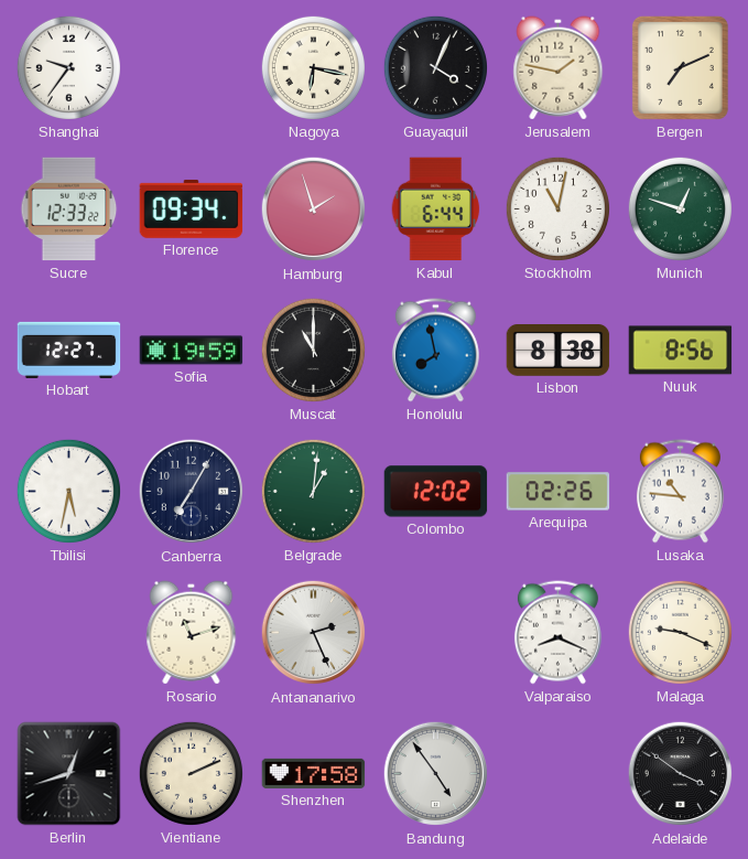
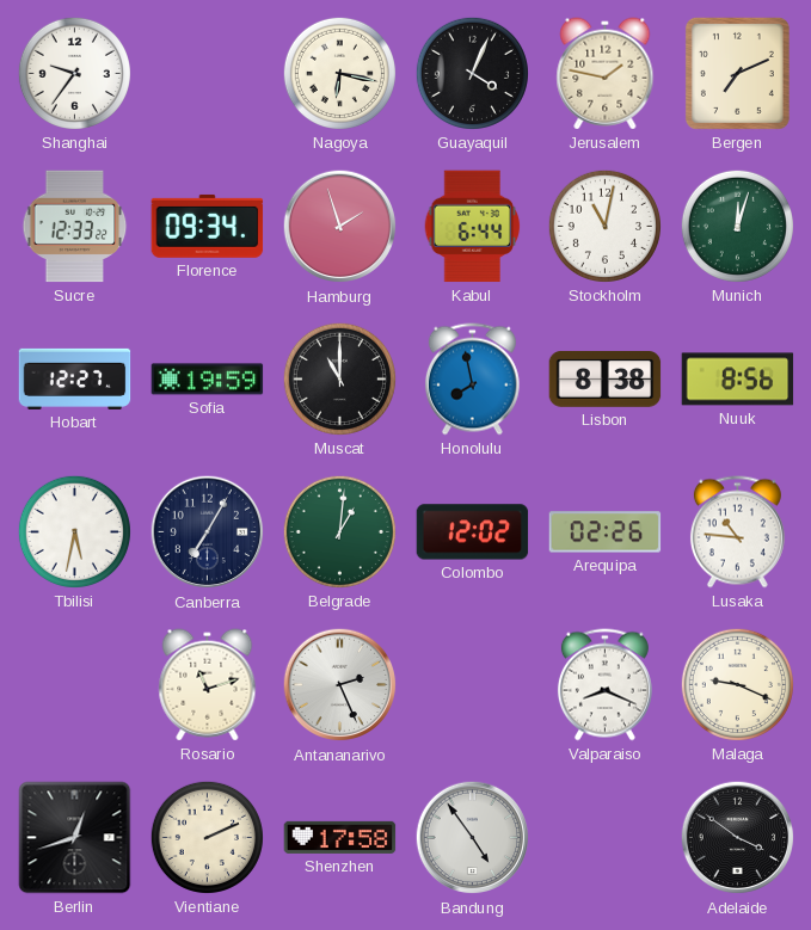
Munich: 12:48 -> 12:03
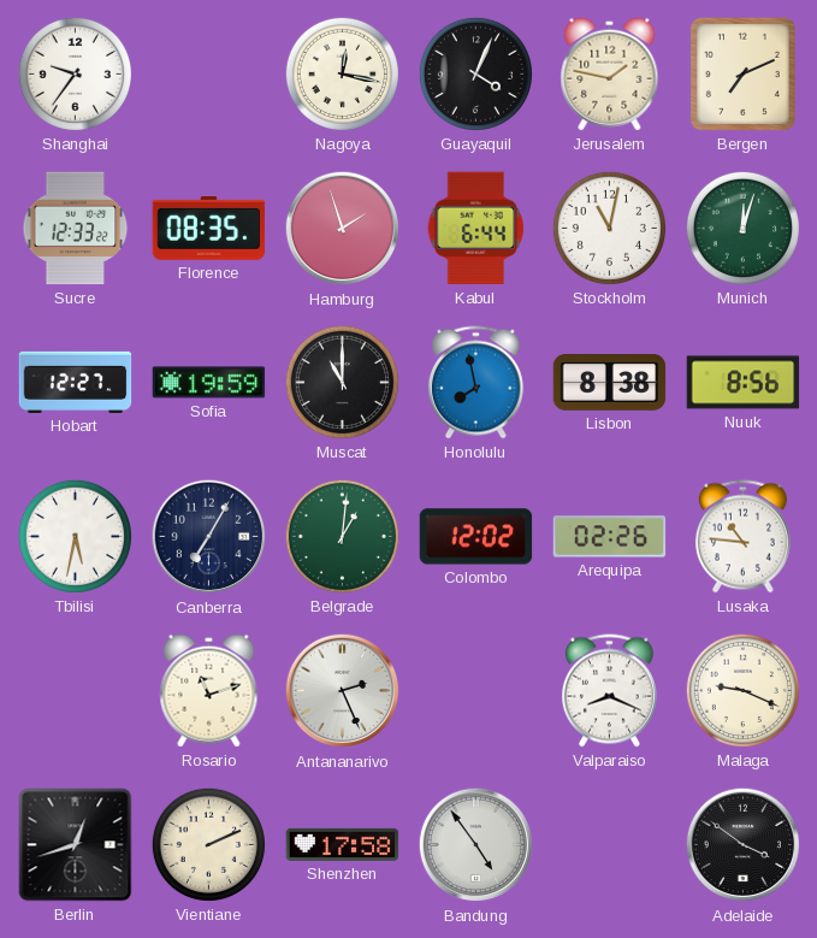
Nagoya: 6:17 -> 12:17
Florence: 09:34 -> 08:35
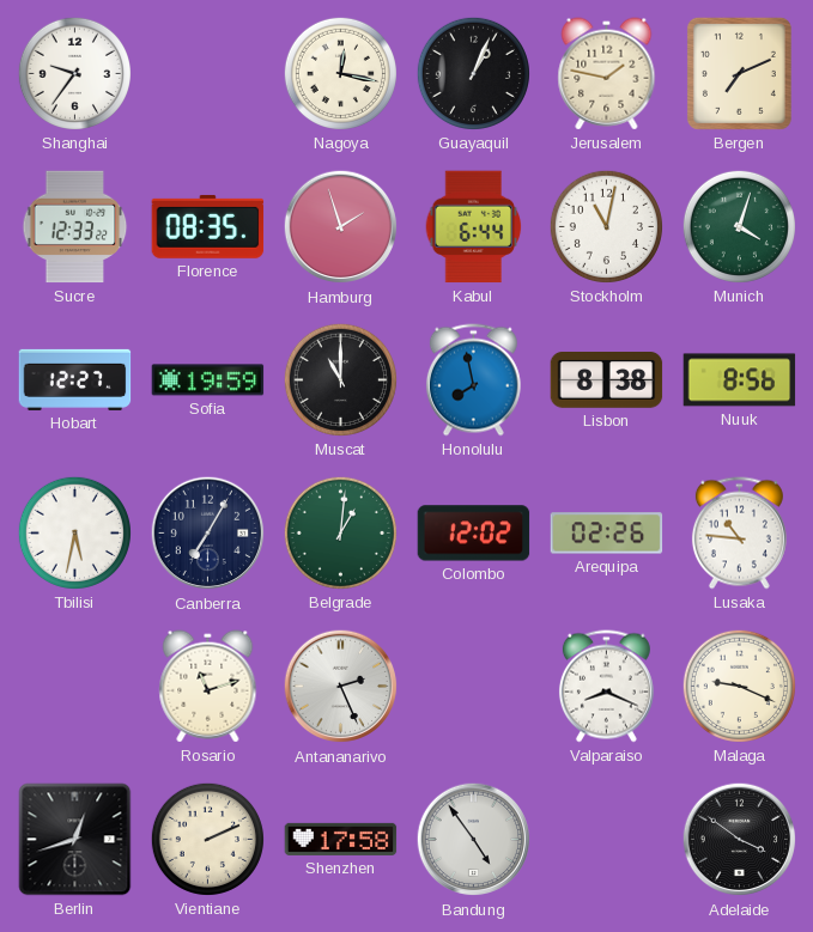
Guayaquil: 4:04 -> 1:04
Munich: 12:03 -> 4:03
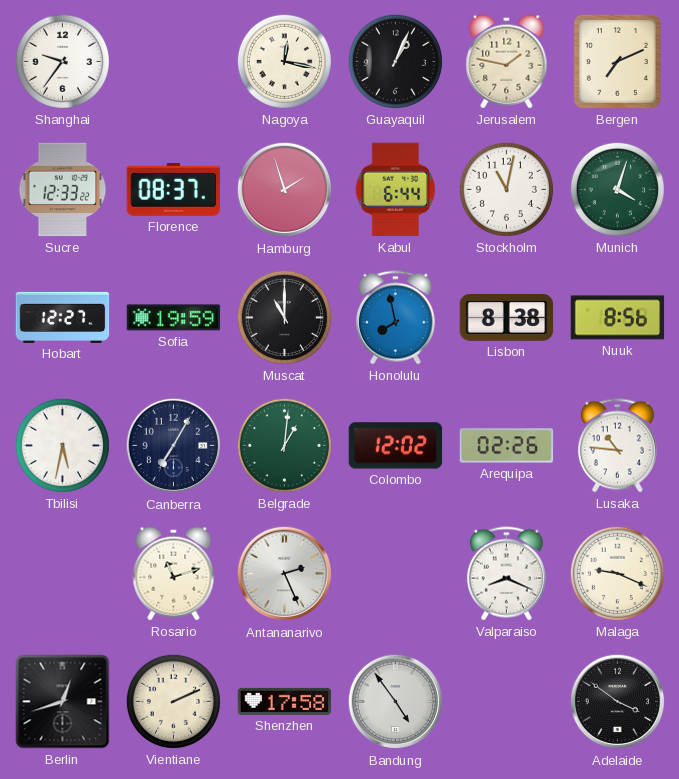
Florence: 08:35 -> 08:37
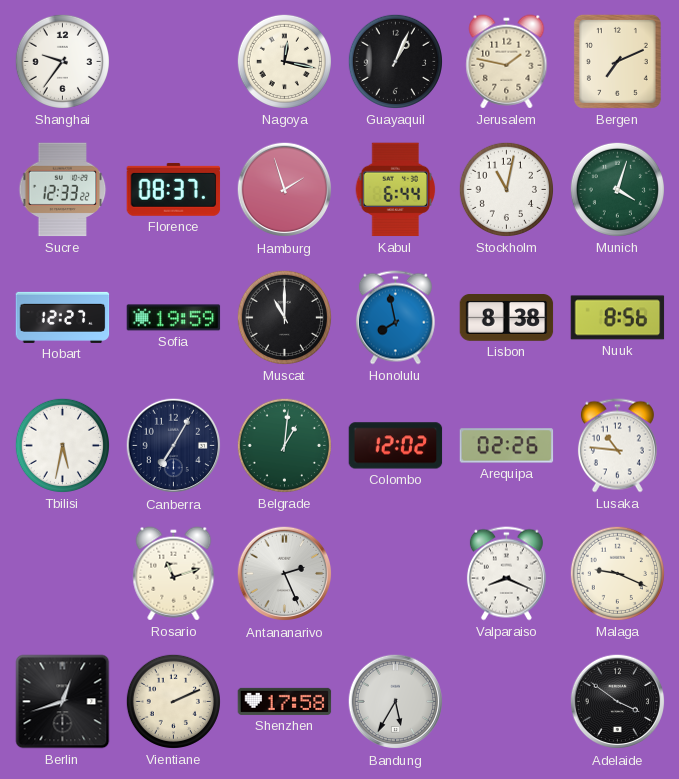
Bandung: 4:54 -> 5:35
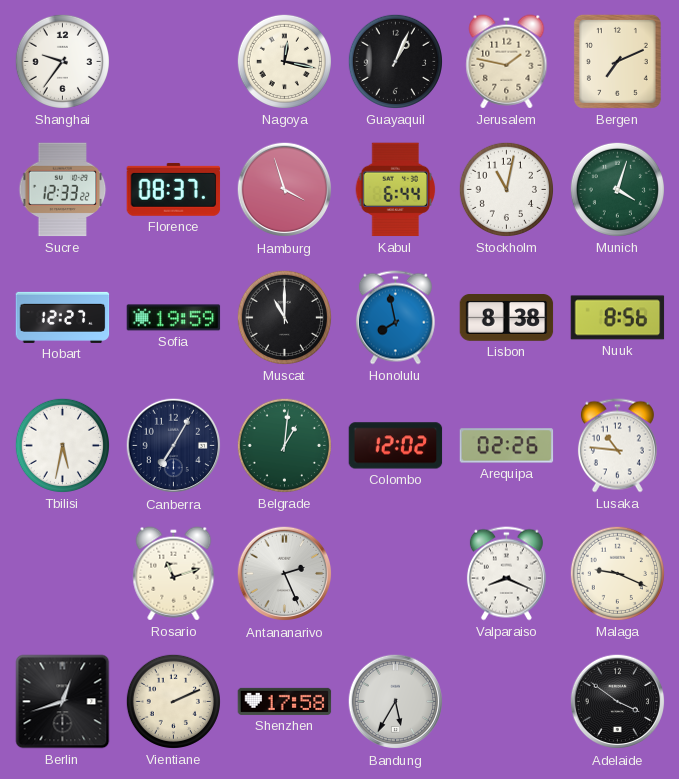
Hamburg: 1:57 -> 3:57
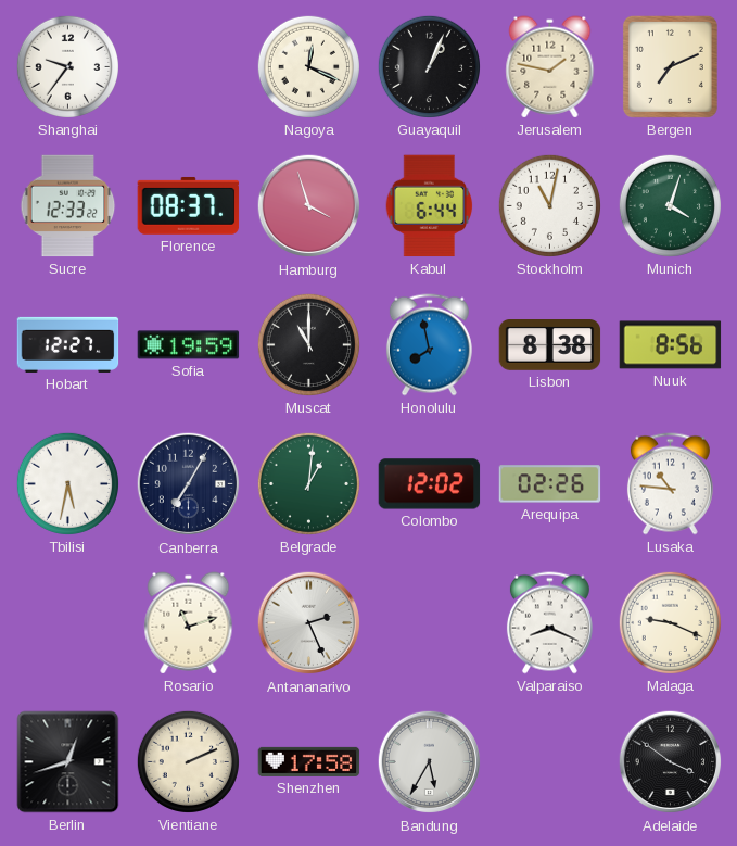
Nagoya: 12:17 -> 12:19
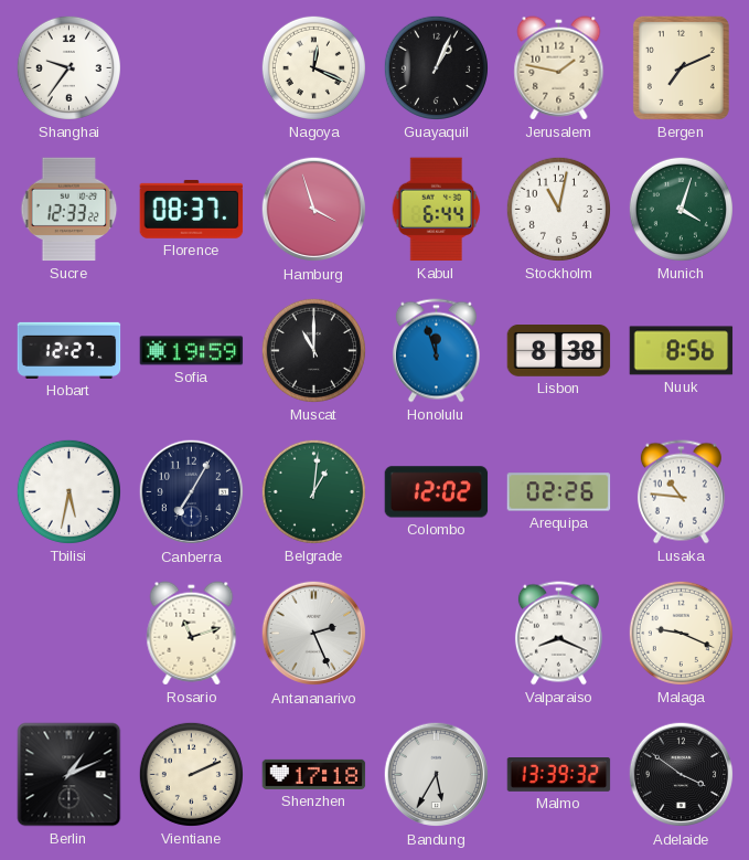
Honolulu: 7:58 -> 11:57
Berlin: 12:42 -> 1:11
Shenzhen: 17:58 -> 17:18
Malmo: none -> 13:39
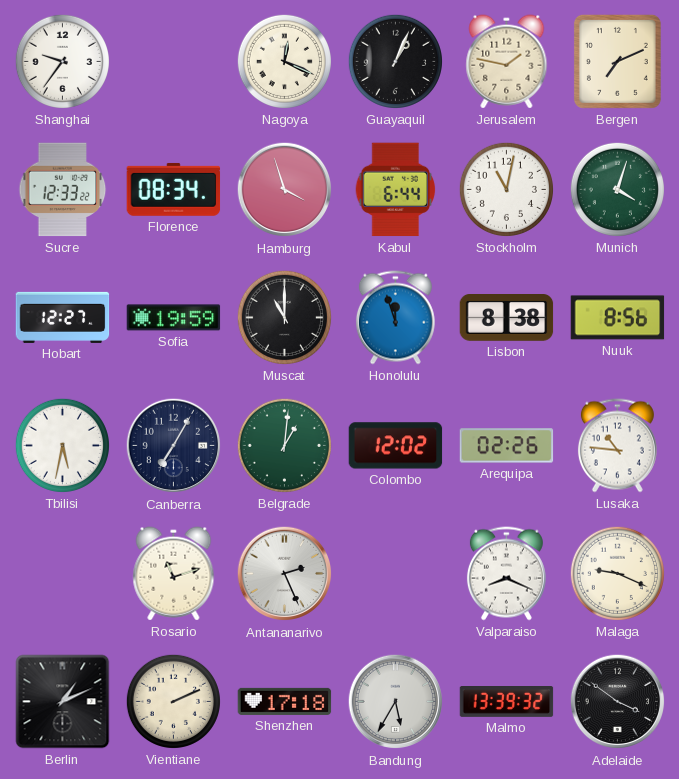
Florence: 08:37 -> 08:34
